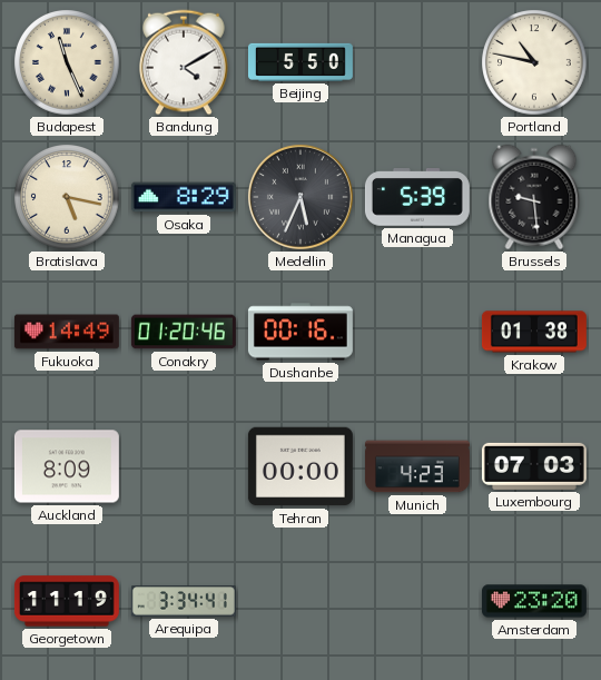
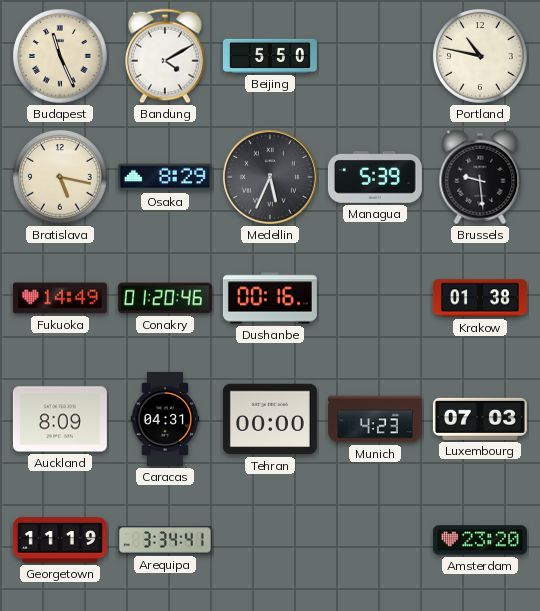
Caracas: none -> 04:31
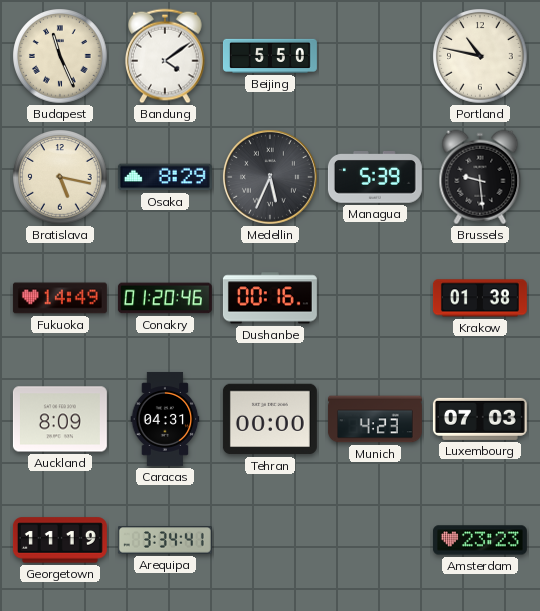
Bandung: 4:10 -> 4:09
Amsterdam: 23:20 -> 23:23
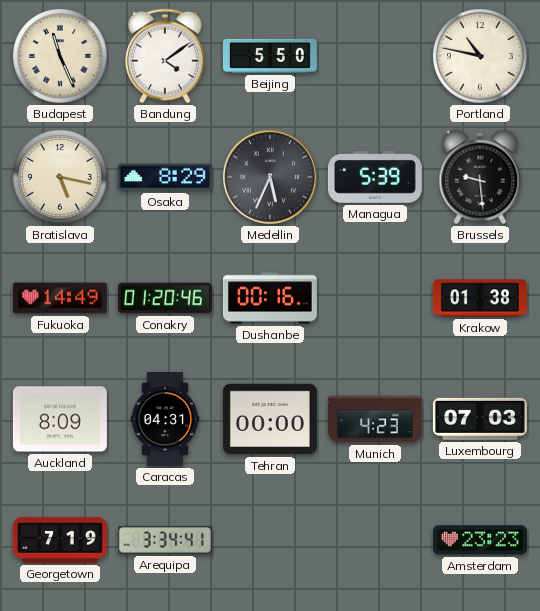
Georgetown: 11:19 -> 7:19
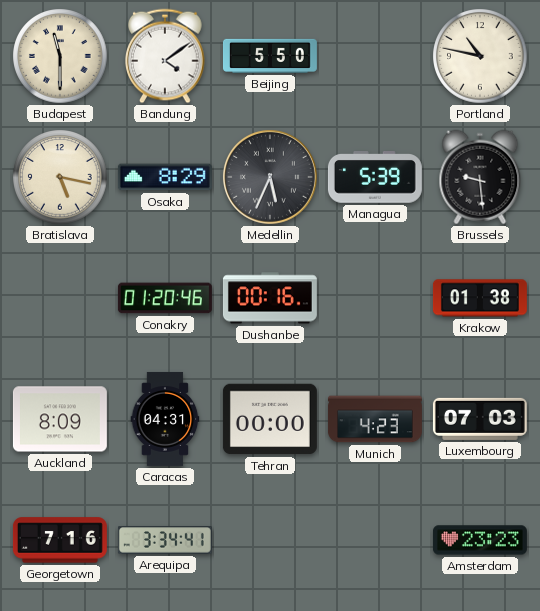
Budapest: 11:26 -> 11:30
Fukuoka: 14:49 -> none
Georgetown: 7:19 -> 7:16
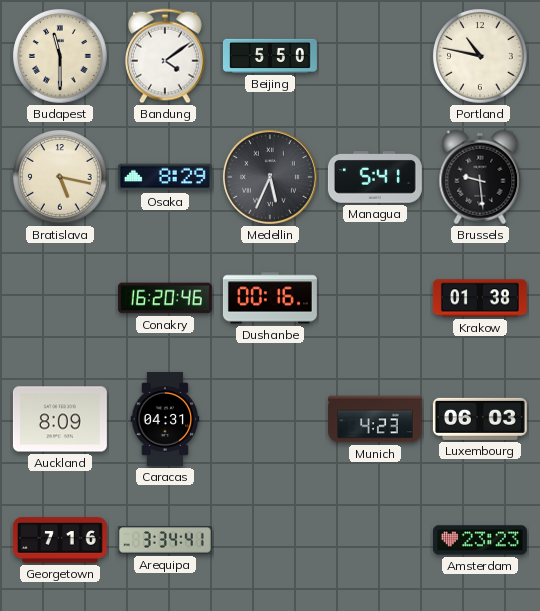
Managua: 5:39 -> 5:41
Conakry: 01:20 -> 16:20
Tehran: 00:00 -> none
Luxembourg: 07:03 -> 06:03
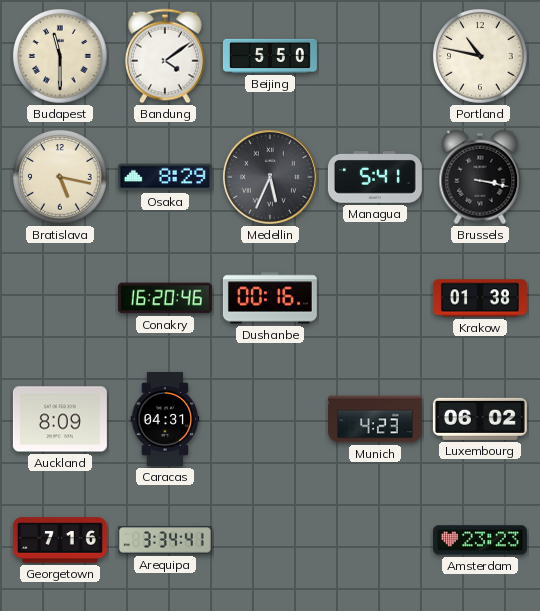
Brussels: 9:29 -> 3:17
Luxembourg: 06:03 -> 06:02
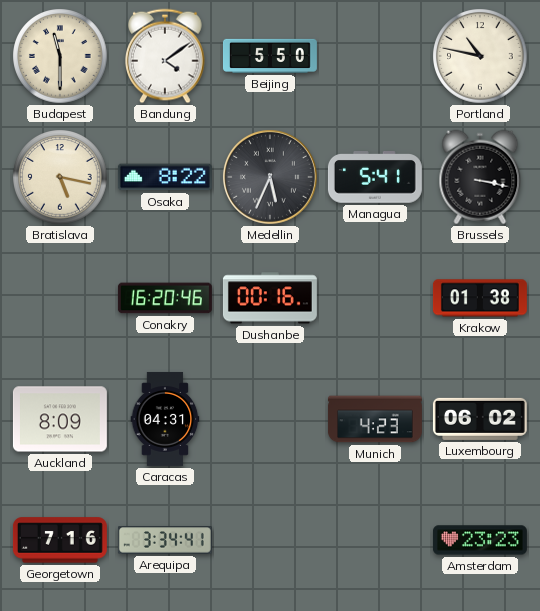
Osaka: 8:29 -> 8:22
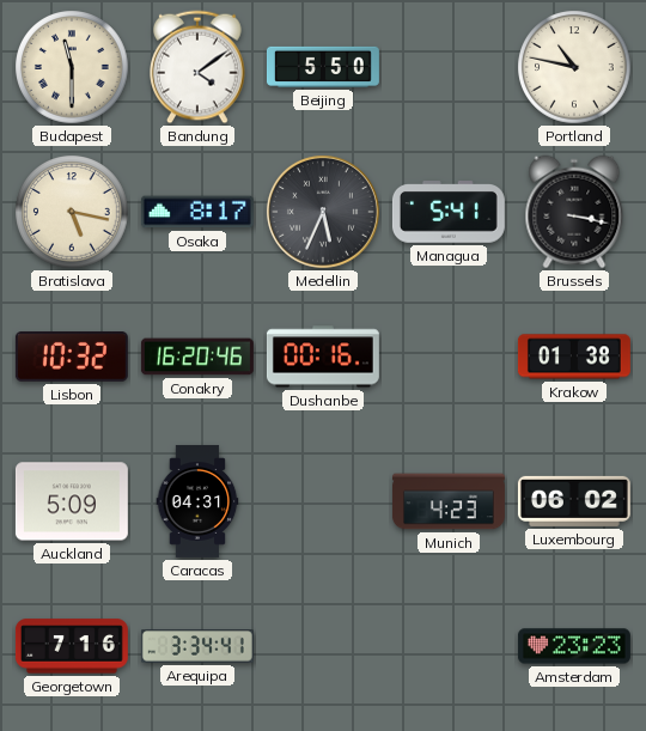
Osaka: 8:22 -> 8:17
Lisbon: none -> 10:32
Auckland: 8:09 -> 5:09
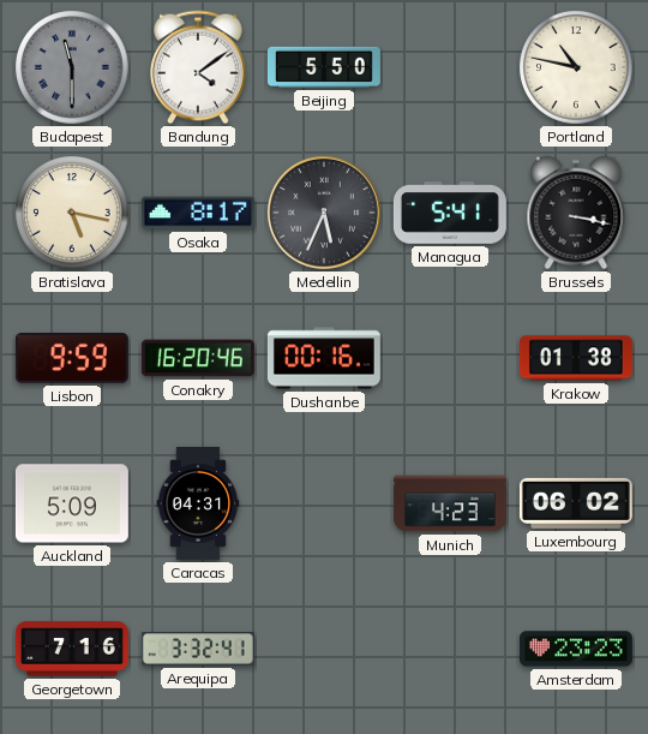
Budapest dial: cream -> grey
Lisbon: 10:32 -> 9:59
Arequipa: 3:34 -> 3:32
